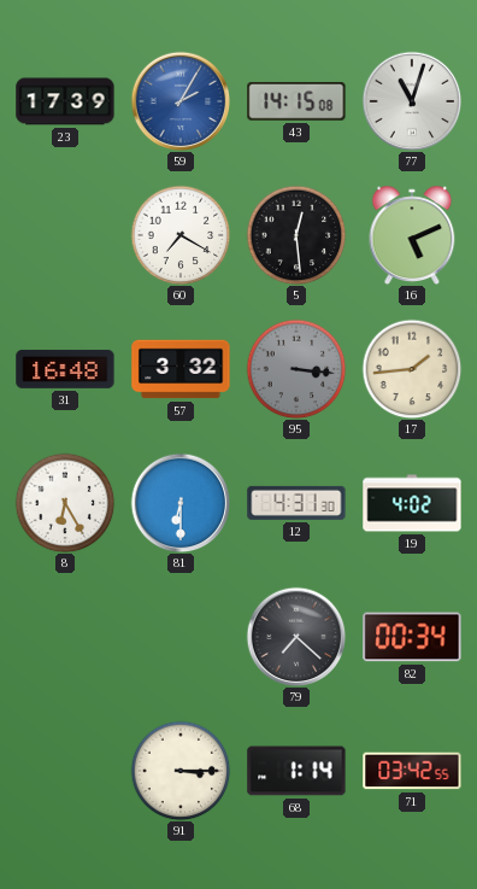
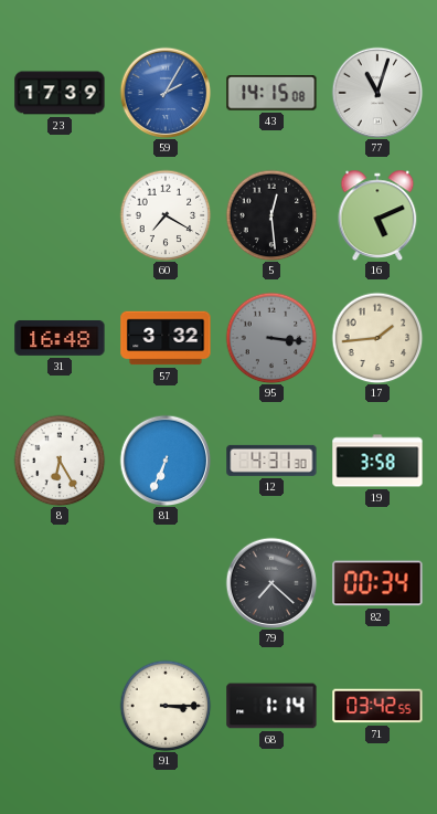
81: 6:30 -> 6:34
19: 4:02 -> 3:58
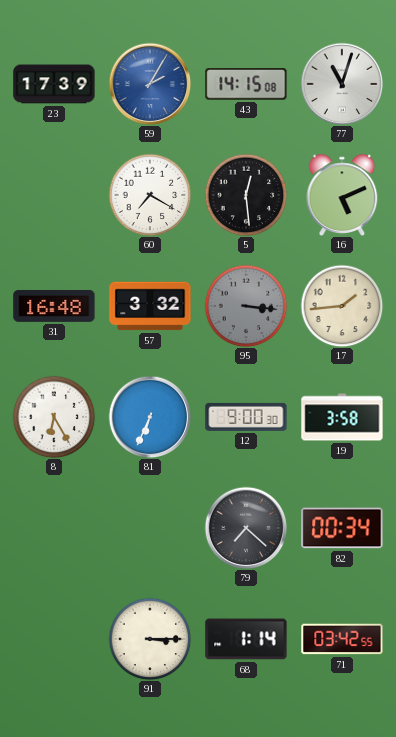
12: 4:31 -> 9:00
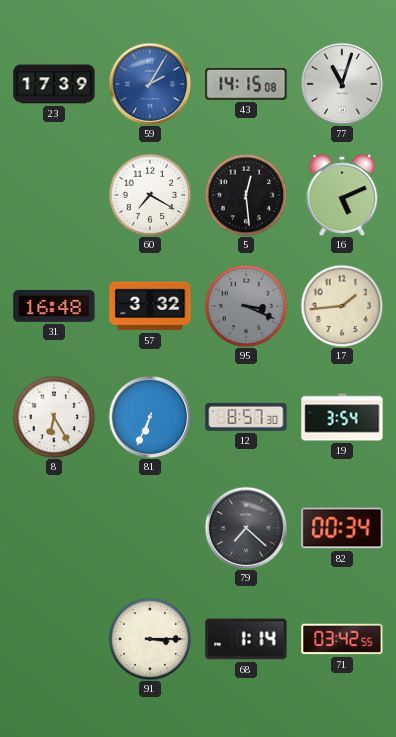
95: 3:16 -> 3:19
12: 9:00 -> 8:57
19: 3:58 -> 3:54
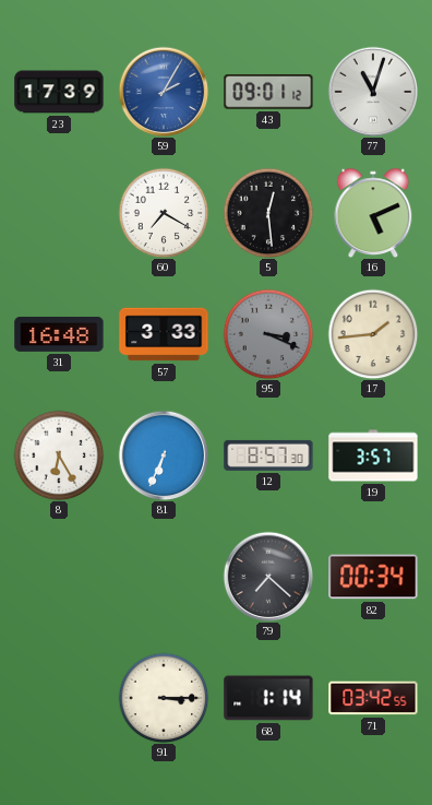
43: 14:15 -> 09:01
57: 3:32 -> 3:33
19: 3:54 -> 3:57
